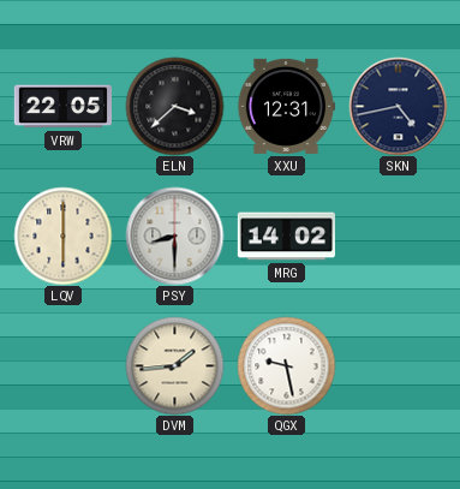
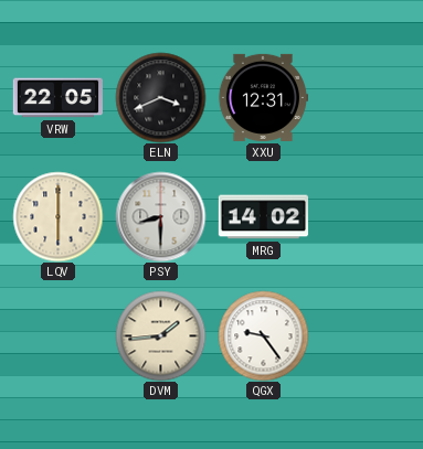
ELN: 3:38 -> 3:41
SKN: 4:43 -> none
QGX: 9:28 -> 9:24
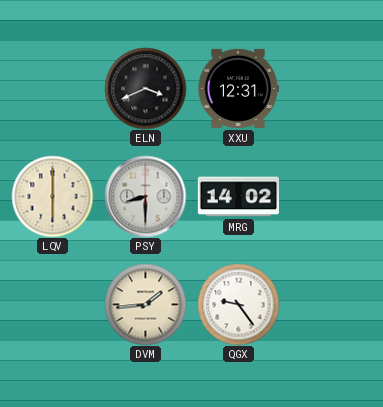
VRW: 22:05 -> none
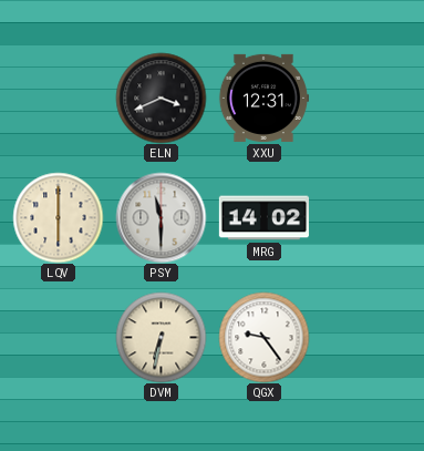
PSY: 8:30 -> 11:30
DVM: 1:44 -> 6:32
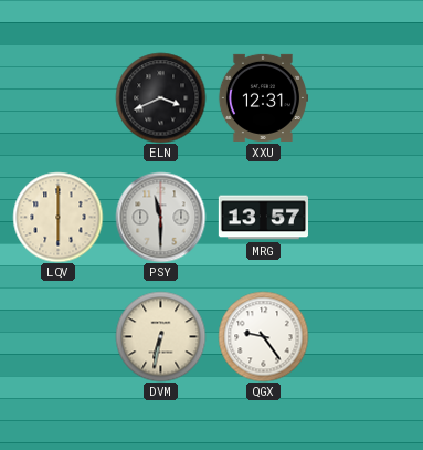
MRG: 14:02 -> 13:57
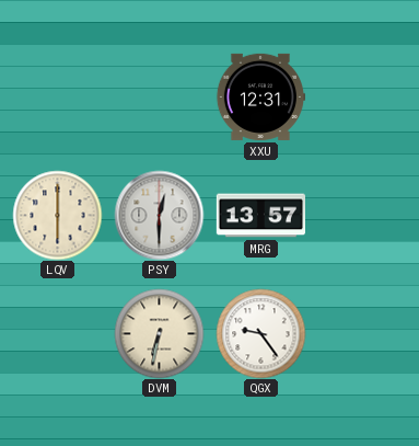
ELN: 3:41 -> none
PSY: 11:30 -> 12:30
